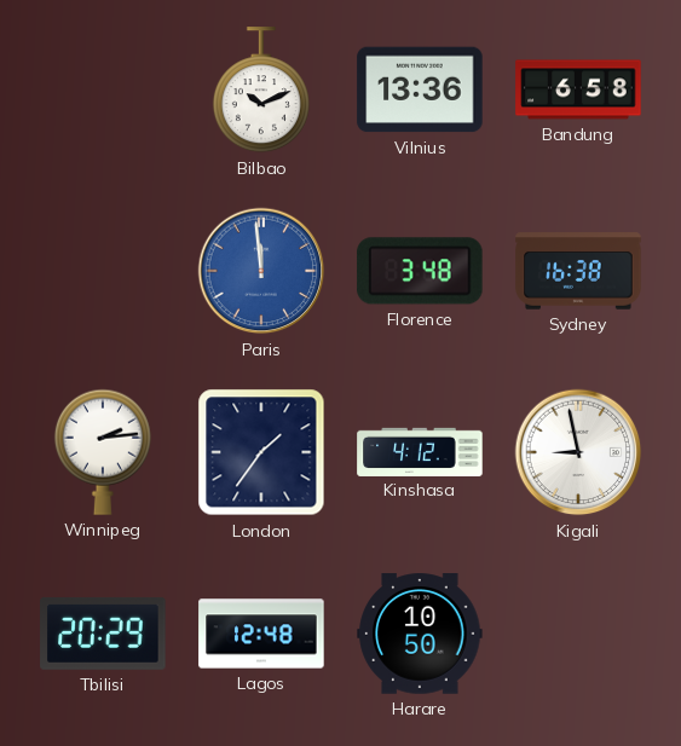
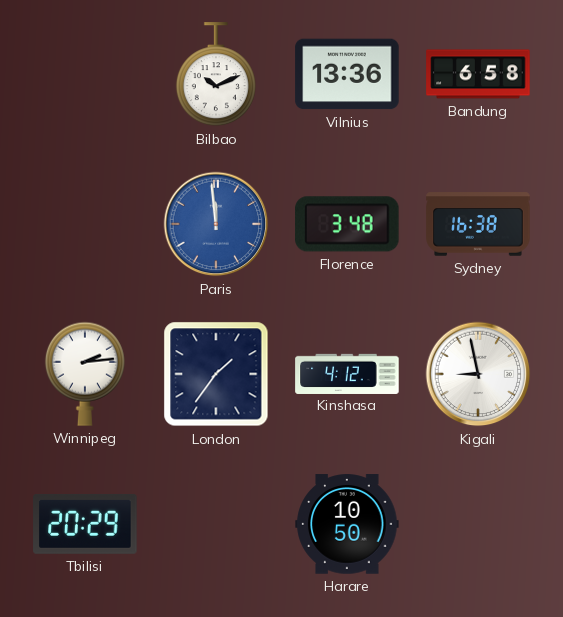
Lagos: 12:48 -> none
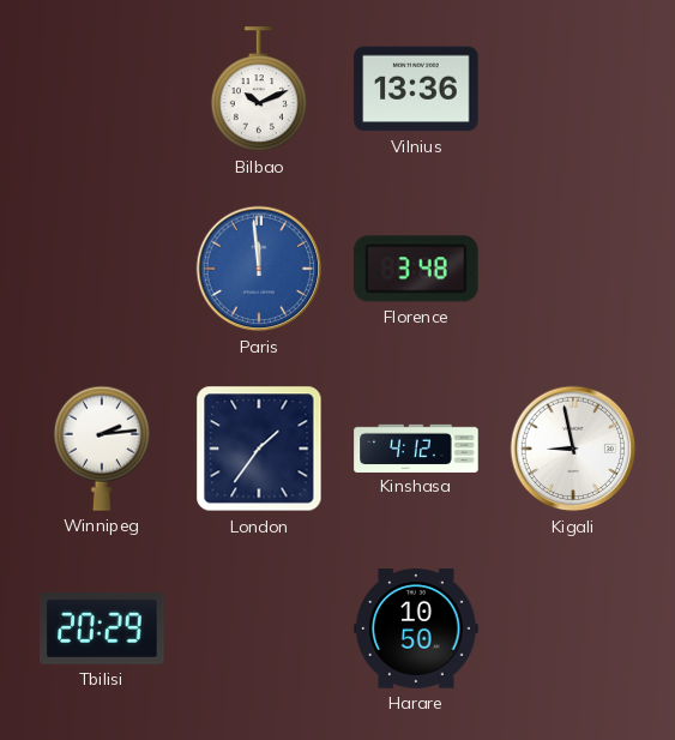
Bandung: 6:58 -> none
Sydney: 16:38 -> none
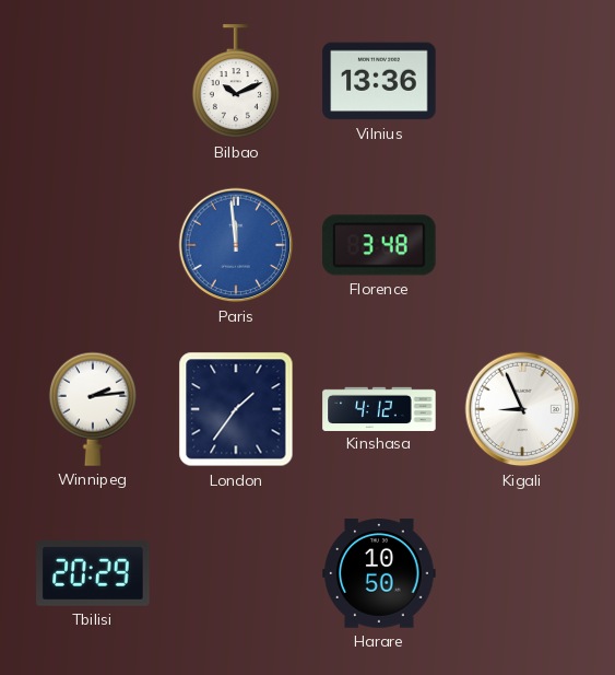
Kigali: 8:58 -> 8:56
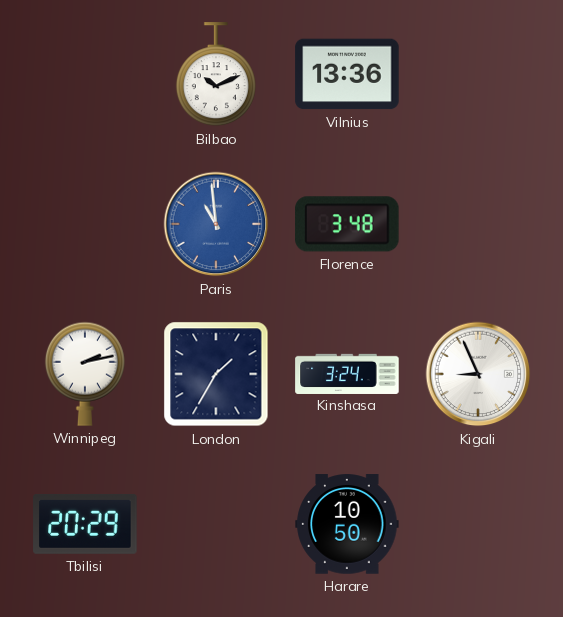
Paris: 11:59 -> 10:59
Winnipeg: 2:14 -> 2:13
London: 1:36 -> 1:35
Kinshasa: 4:12 -> 3:24
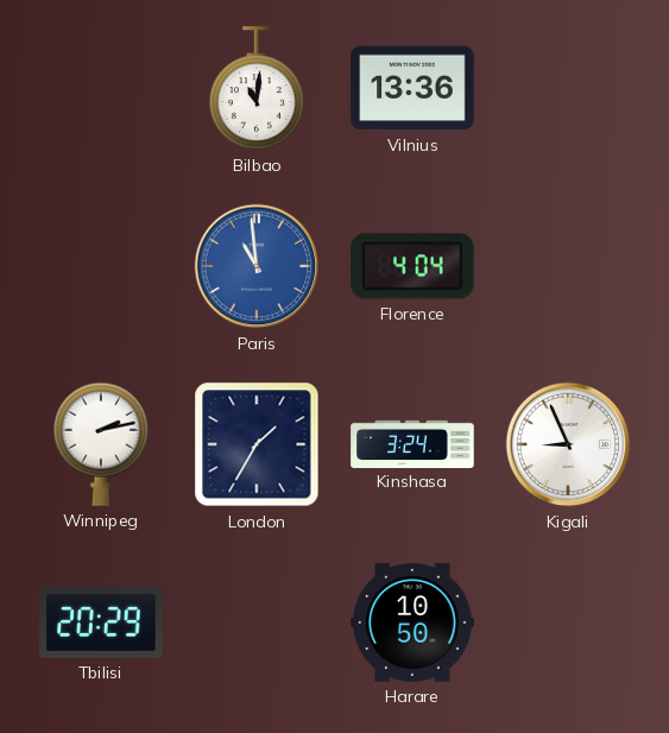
Bilbao: 10:11 -> 11:01
Florence: 3:48 -> 4:04
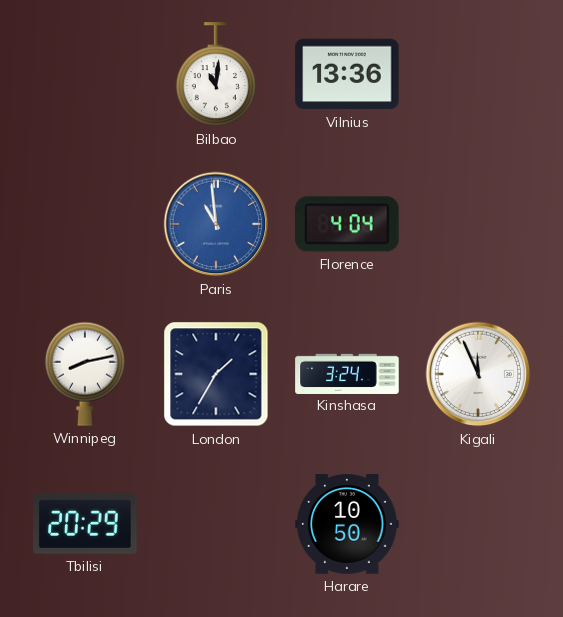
Winnipeg: 2:13 -> 8:13
Kigali: 8:56 -> 11:56
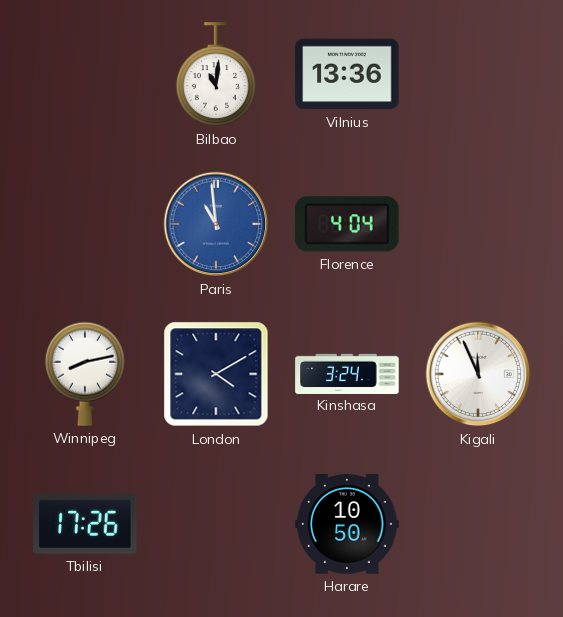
London: 1:35 -> 4:10
Tbilisi: 20:29 -> 17:26
